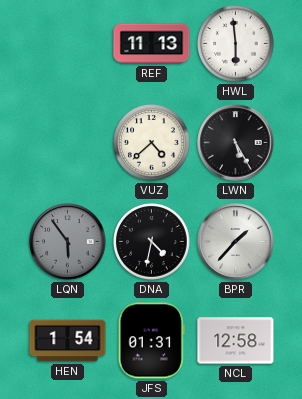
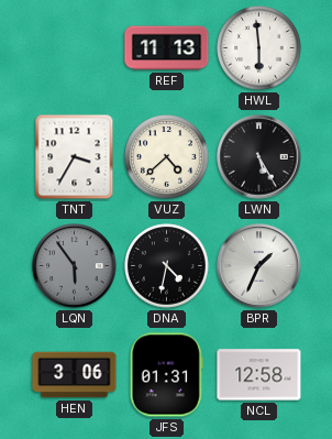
TNT: none -> 3:35
BPR: 1:37 -> 1:34
HEN: 1:54 -> 3:06
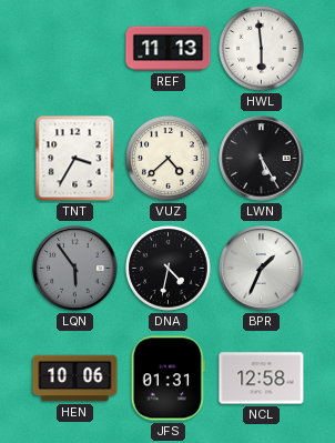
HEN: 3:06 -> 10:06
